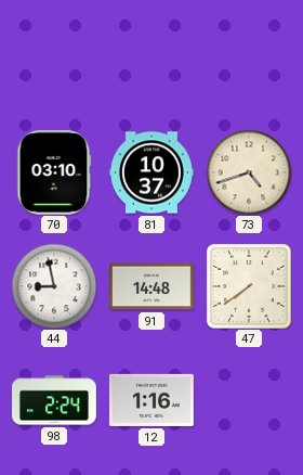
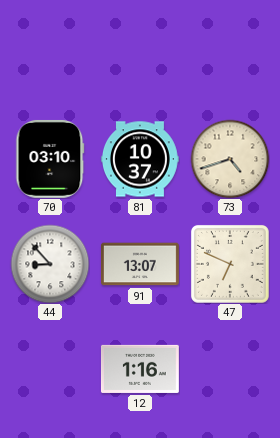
44: 8:58 -> 8:53
91: 14:48 -> 13:07
47: 7:39 -> 6:49
98: 2:24 -> none
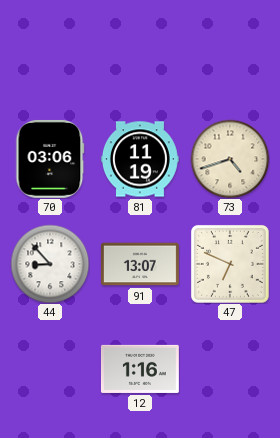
70: 03:10 -> 03:06
81: 10:37 -> 11:19
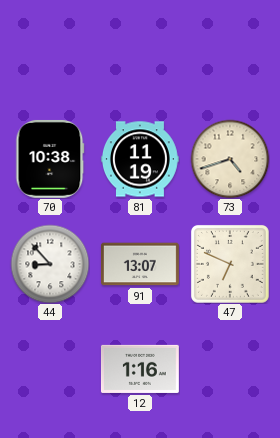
70: 03:06 -> 10:38
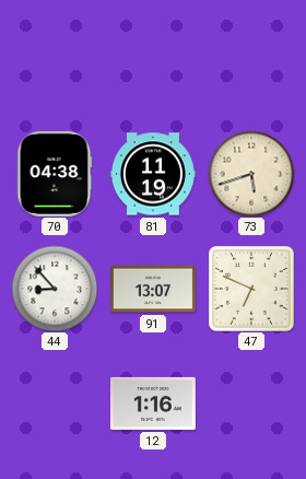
70: 10:38 -> 04:38
73: 4:42 -> 5:42
